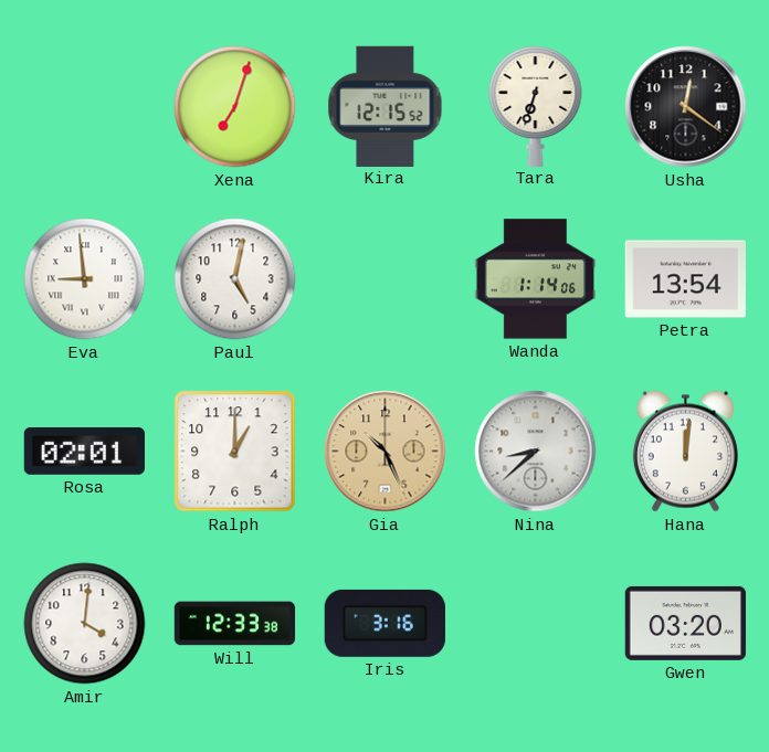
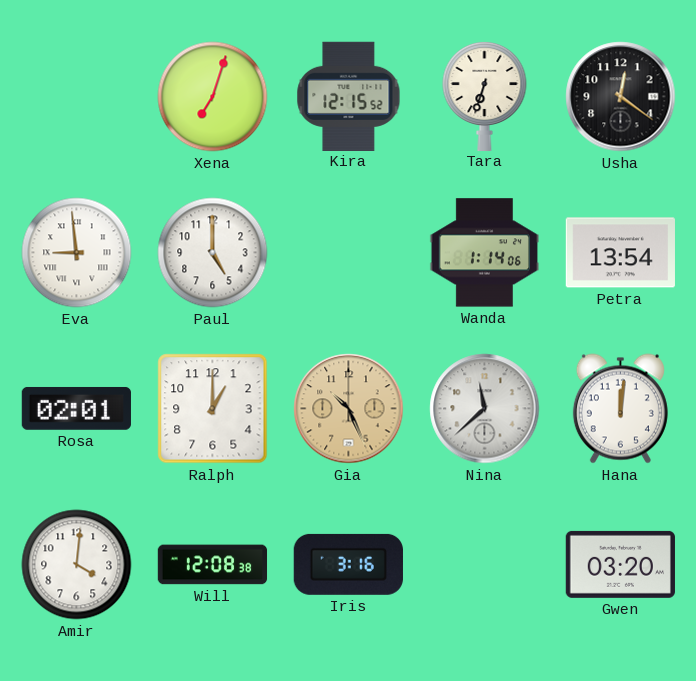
Paul: 5:02 -> 5:00
Nina: 8:38 -> 11:38
Will: 12:33 -> 12:08
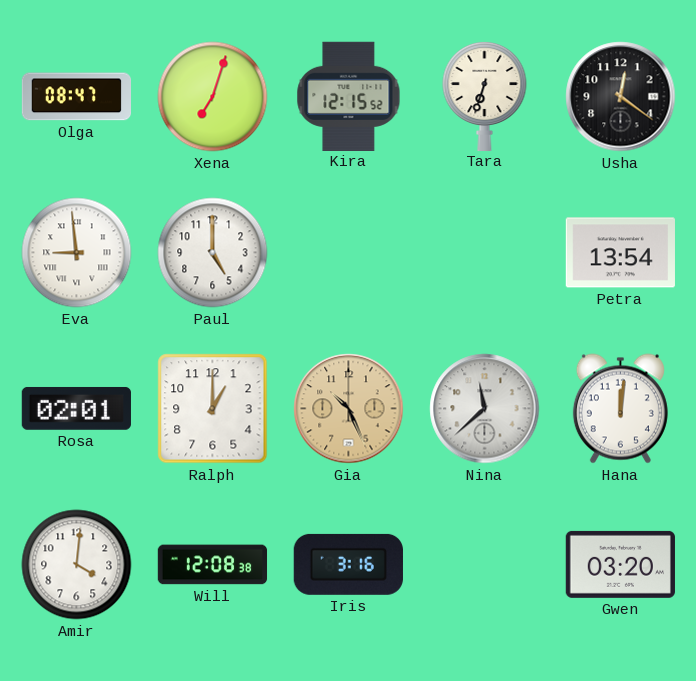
Olga: none -> 08:47
Wanda: 1:14 -> none
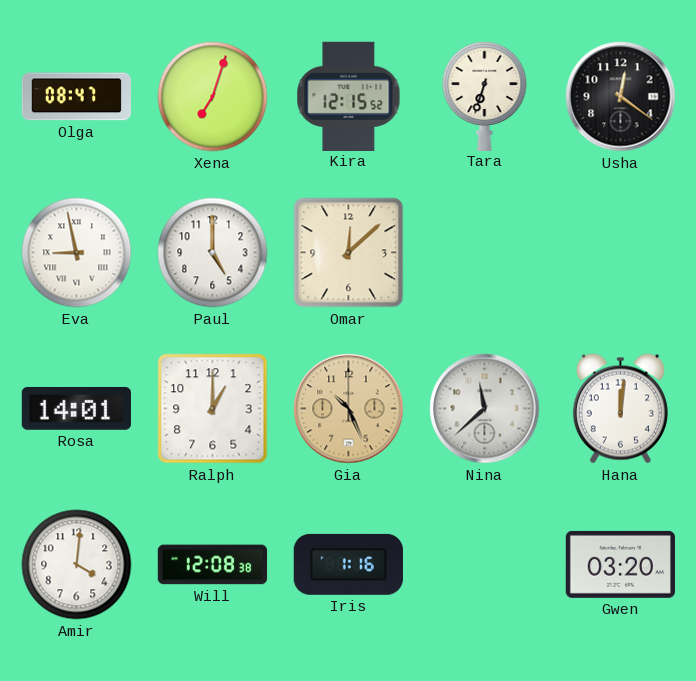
Eva: 8:59 -> 8:58
Omar: none -> 12:08
Petra: 13:54 -> none
Rosa: 02:01 -> 14:01
Iris: 3:16 -> 1:16
